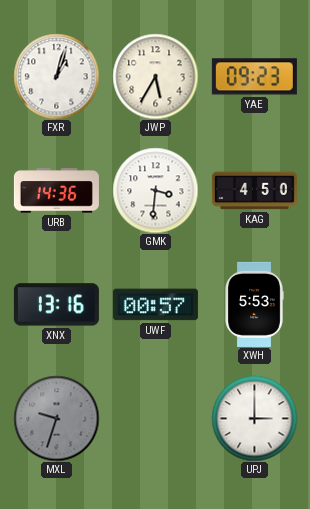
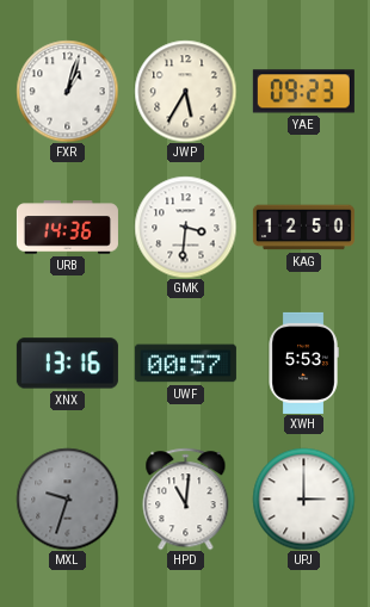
KAG: 4:50 -> 12:50
HPD: none -> 11:01
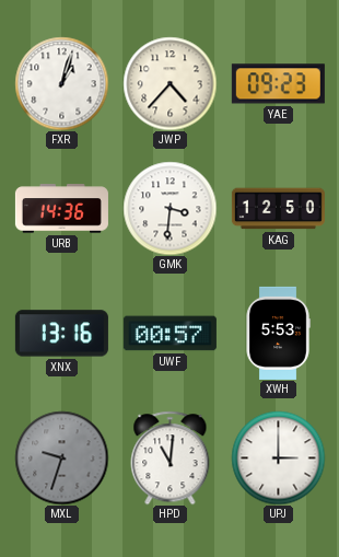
JWP: 5:35 -> 4:37
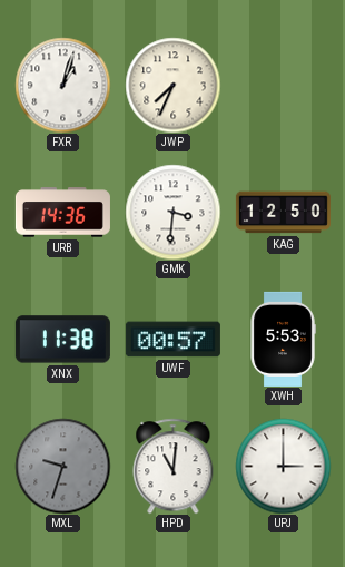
JWP: 4:37 -> 7:34
YAE: 09:23 -> none
XNX: 13:16 -> 11:38
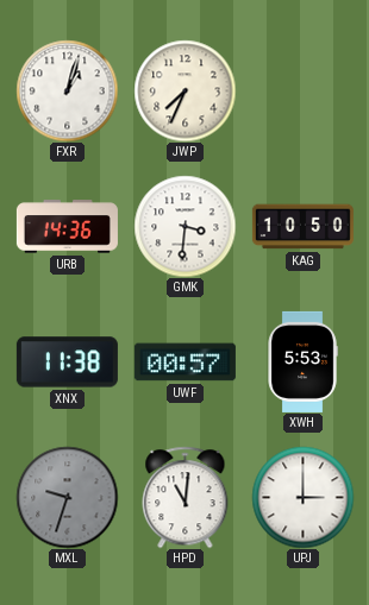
KAG: 12:50 -> 10:50
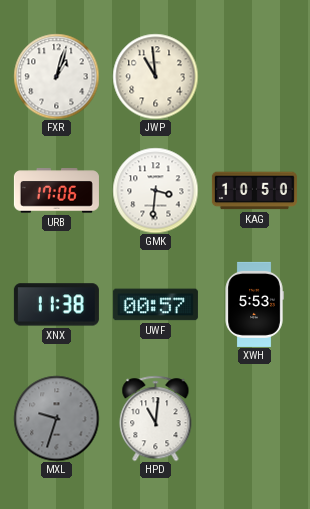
JWP: 7:34 -> 10:59
URB: 14:36 -> 17:06
UPJ: 3:00 -> none
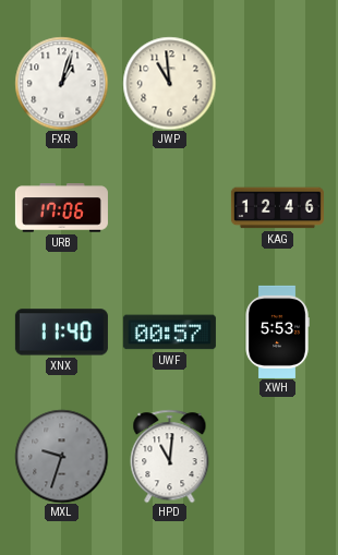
GMK: 3:31 -> none
KAG: 10:50 -> 12:46
XNX: 11:38 -> 11:40
